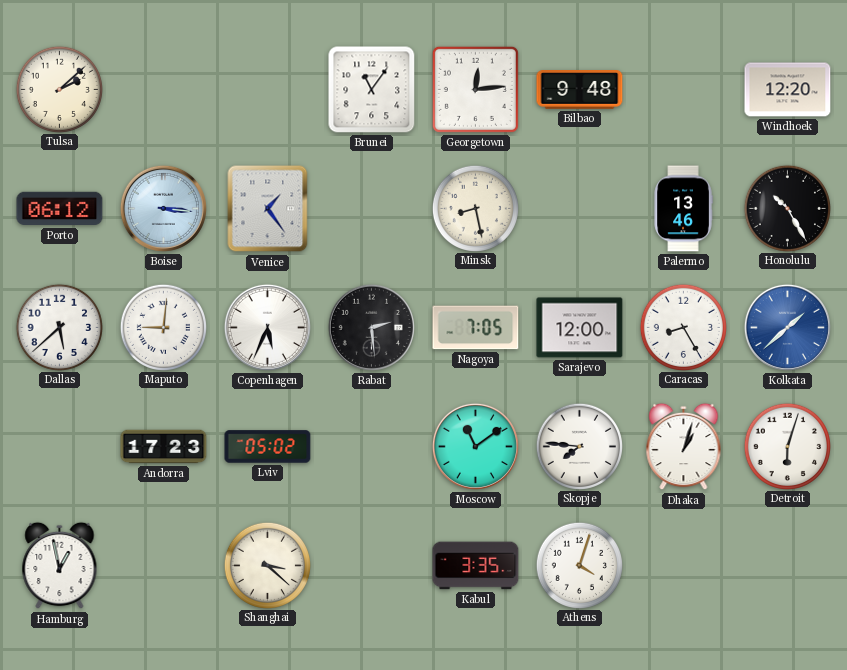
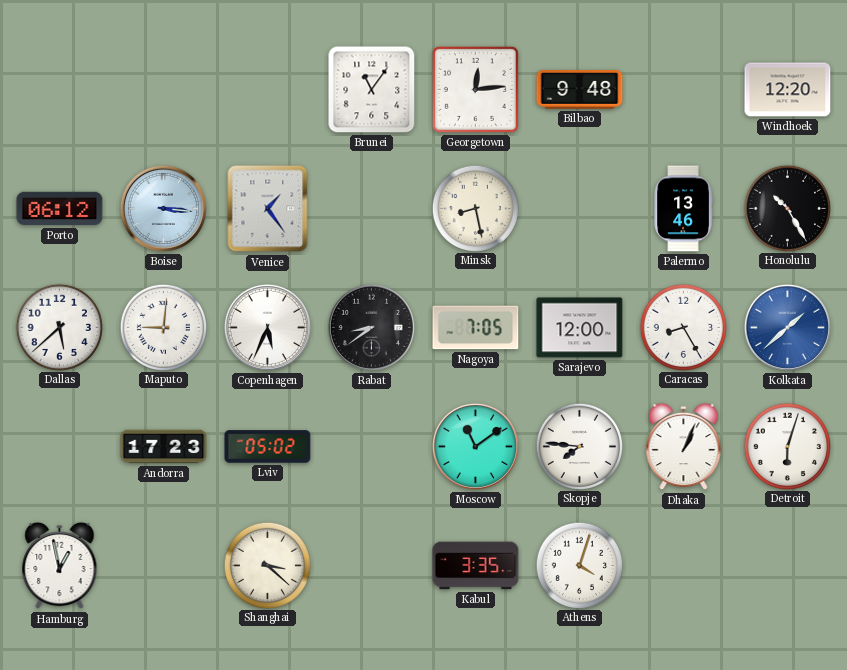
Tulsa: 2:08 -> none
Rabat: 2:29 -> 8:39
Dhaka: 1:03 -> 1:04
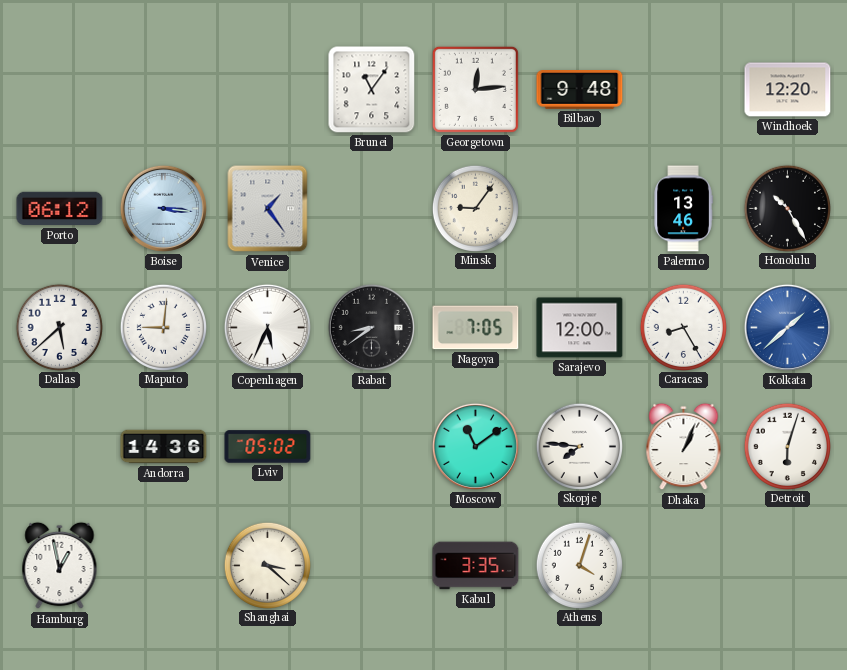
Minsk: 8:28 -> 9:06
Andorra: 17:23 -> 14:36
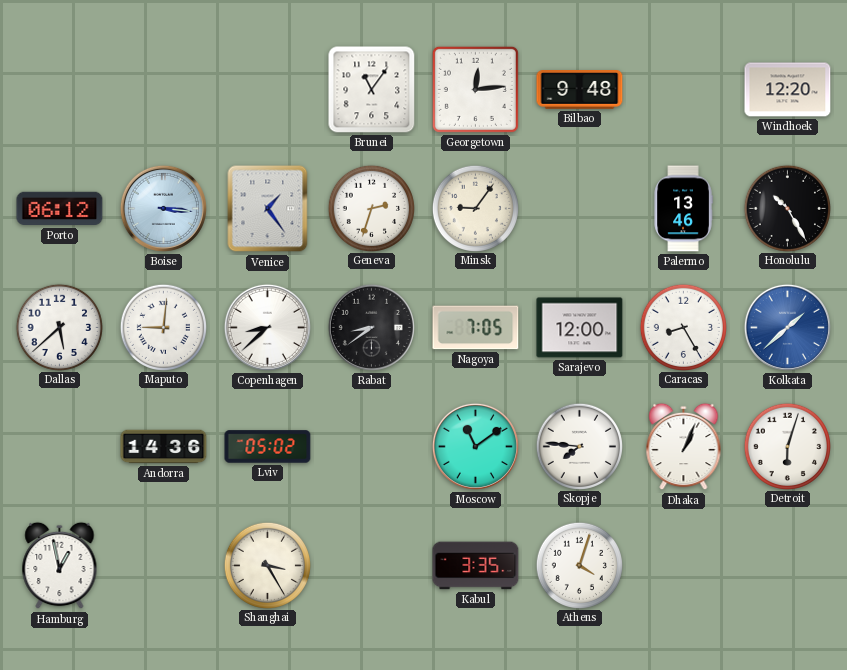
Geneva: none -> 2:33
Copenhagen: 5:34 -> 8:38
Shanghai: 3:22 -> 3:25
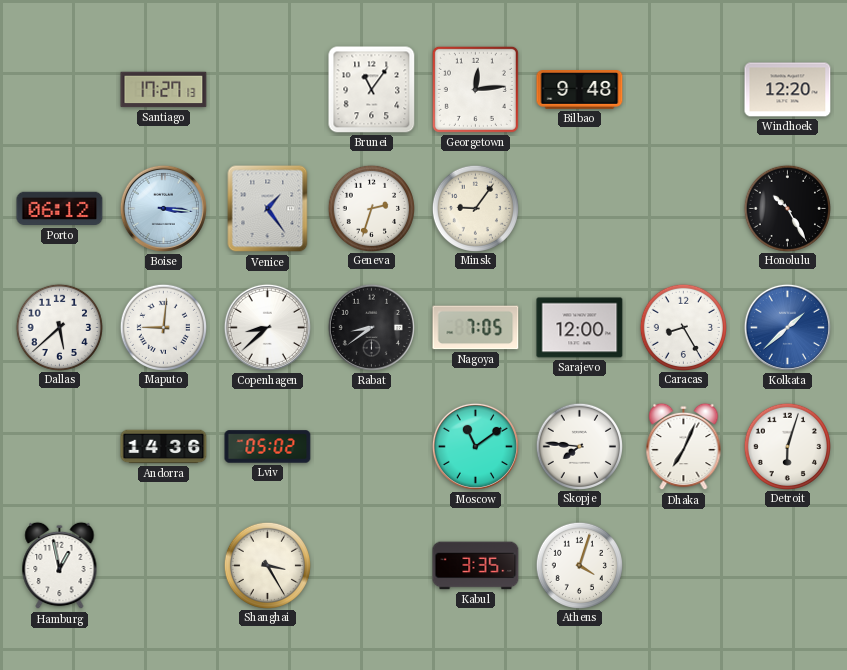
Santiago: none -> 17:27
Palermo: 13:46 -> none
Dhaka: 1:04 -> 7:04
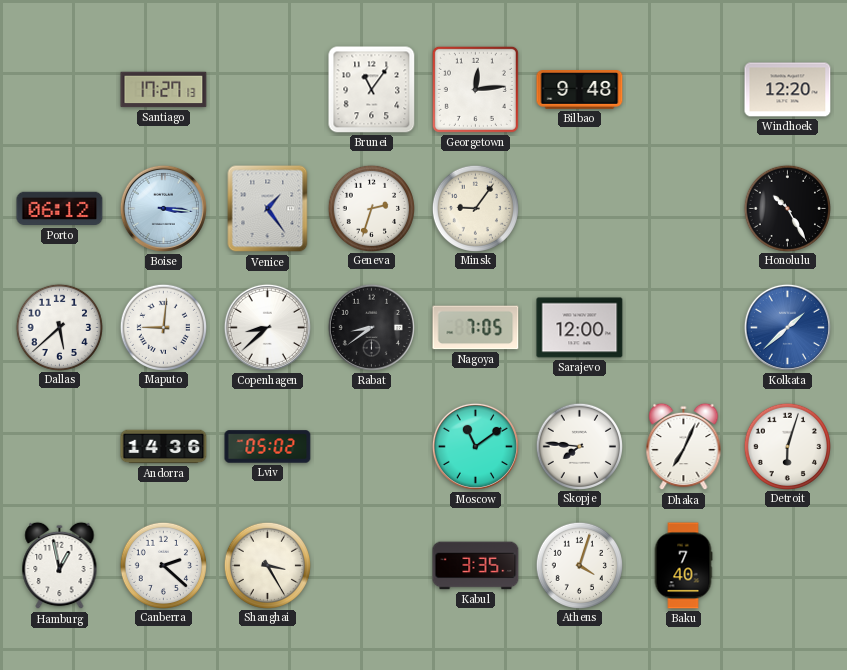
Caracas: 8:25 -> none
Canberra: none -> 2:22
Baku: none -> 7:40
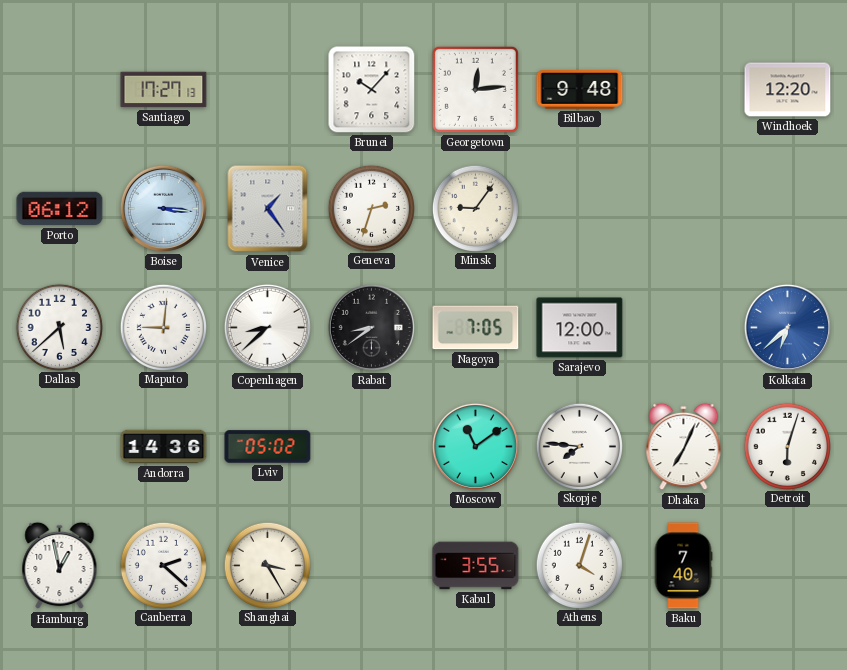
Brunei: 11:06 -> 10:07
Honolulu: 10:25 -> none
Kolkata: 1:38 -> 6:38
Kabul: 3:35 -> 3:55
